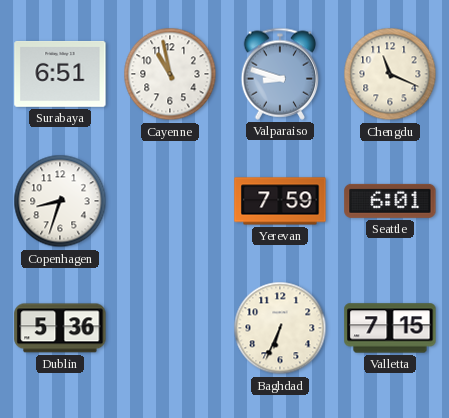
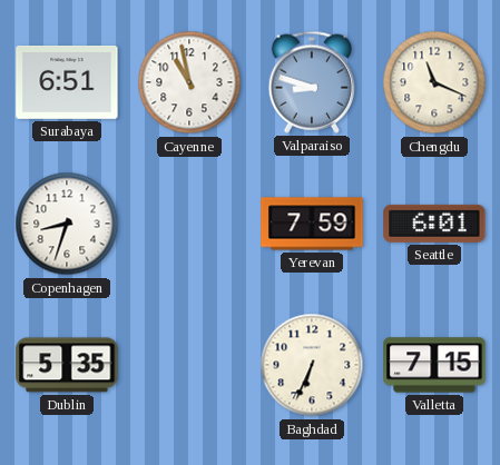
Dublin: 5:36 -> 5:35
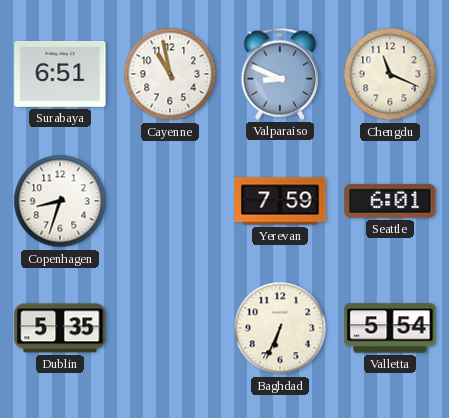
Valparaiso: 8:48 -> 8:49
Valletta: 7:15 -> 5:54
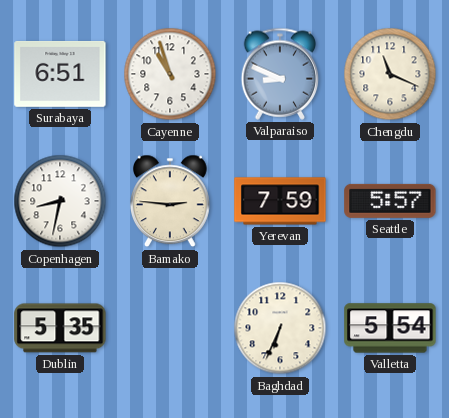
Cayenne: 10:58 -> 10:57
Copenhagen: 8:33 -> 8:32
Bamako: none -> 2:46
Seattle: 6:01 -> 5:57
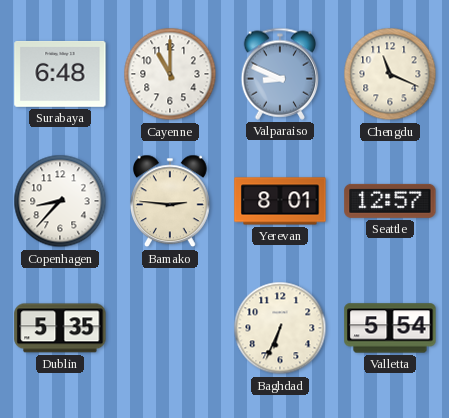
Surabaya: 6:51 -> 6:48
Cayenne: 10:57 -> 11:00
Copenhagen: 8:32 -> 8:37
Yerevan: 7:59 -> 8:01
Seattle: 5:57 -> 12:57
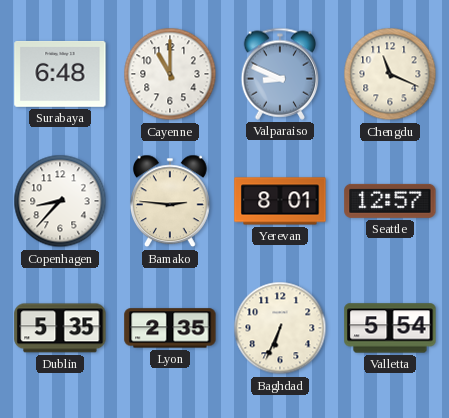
Lyon: none -> 2:35
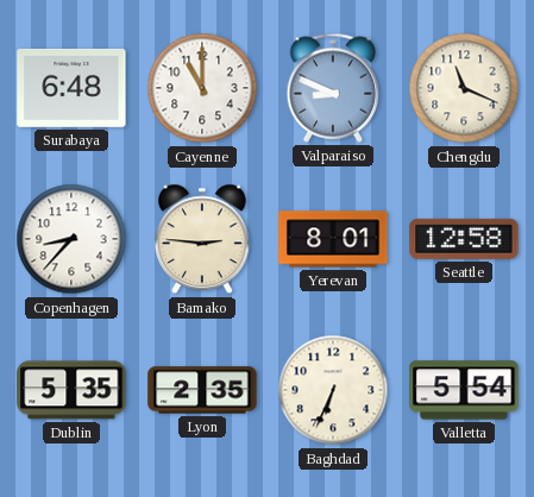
Seattle: 12:57 -> 12:58
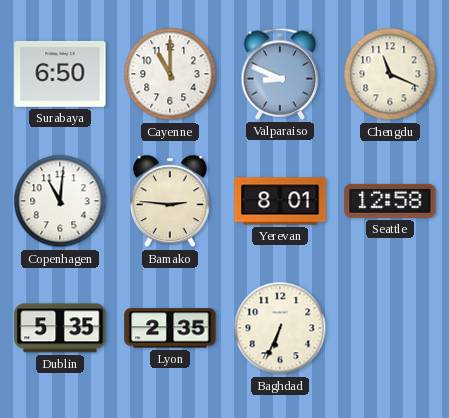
Surabaya: 6:48 -> 6:50
Copenhagen: 8:37 -> 11:01
Valletta: 5:54 -> none
